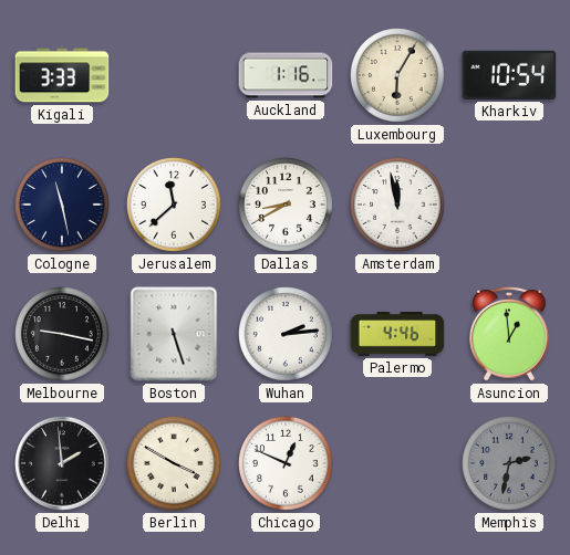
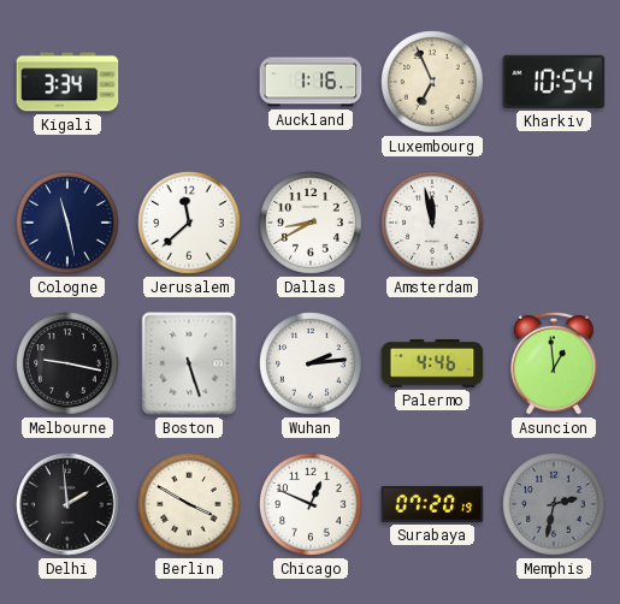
Kigali: 3:33 -> 3:34
Luxembourg: 6:05 -> 6:56
Surabaya: none -> 07:20
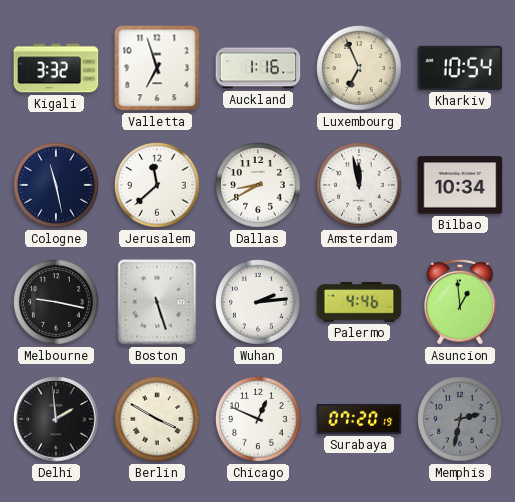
Kigali: 3:34 -> 3:32
Valletta: none -> 6:57
Bilbao: none -> 10:34
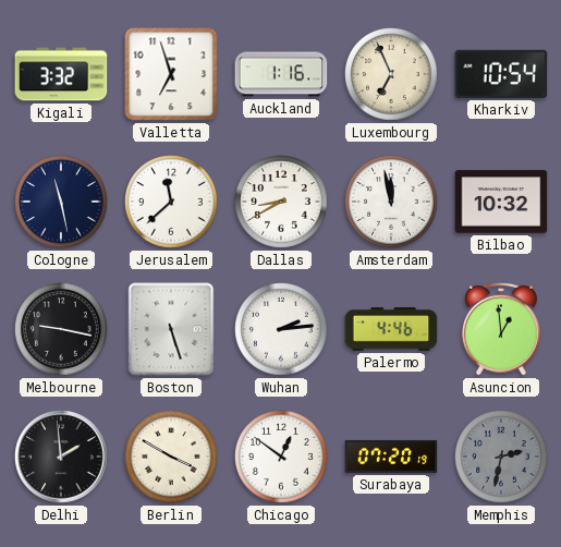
Bilbao: 10:34 -> 10:32
Chicago: 12:49 -> 12:51
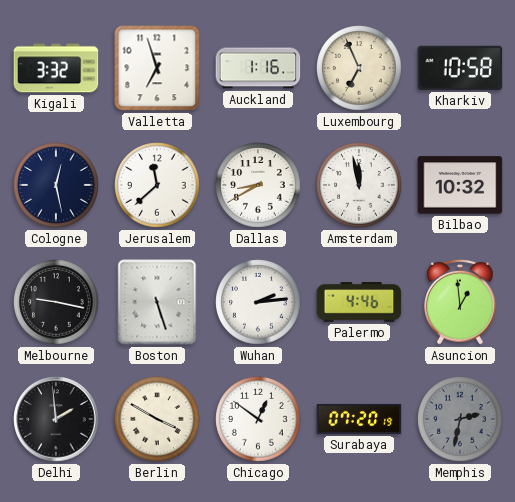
Kharkiv: 10:54 -> 10:58
Cologne: 11:28 -> 12:28
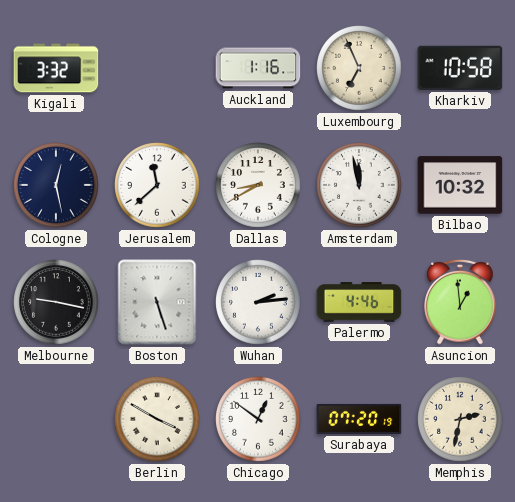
Valletta: 6:57 -> none
Delhi: 1:59 -> none
Memphis dial: grey -> cream
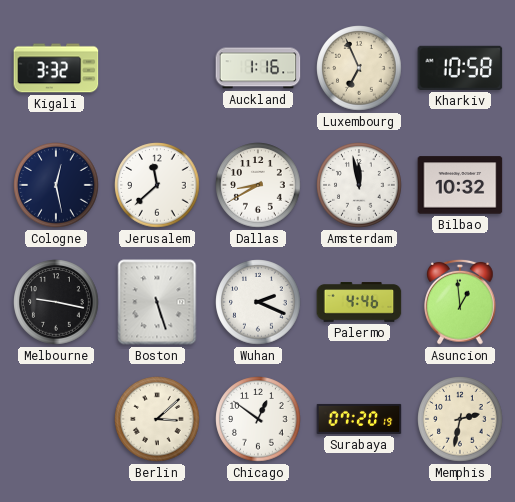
Wuhan: 2:14 -> 2:19
Berlin: 3:50 -> 3:08
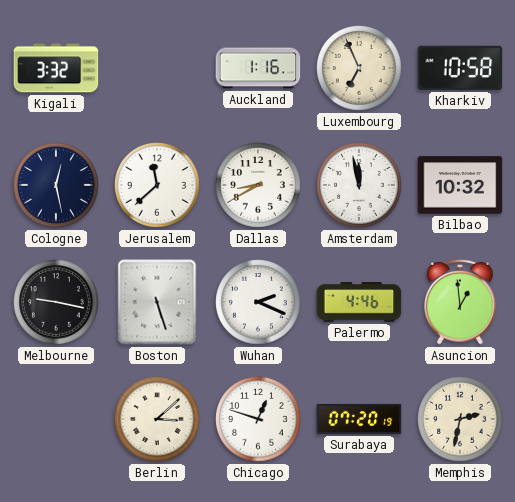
Chicago: 12:51 -> 12:48
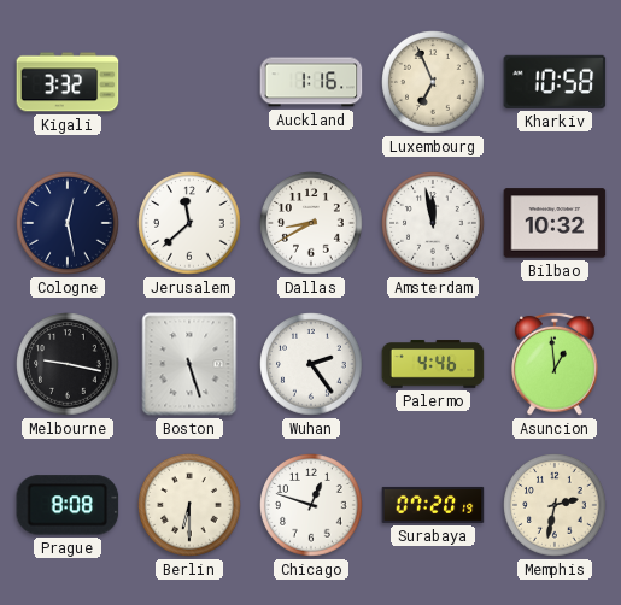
Wuhan: 2:19 -> 2:24
Prague: none -> 8:08
Berlin: 3:08 -> 6:30
